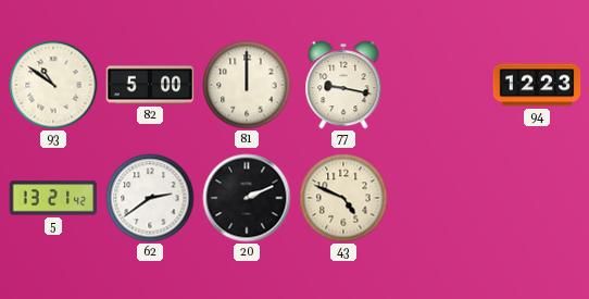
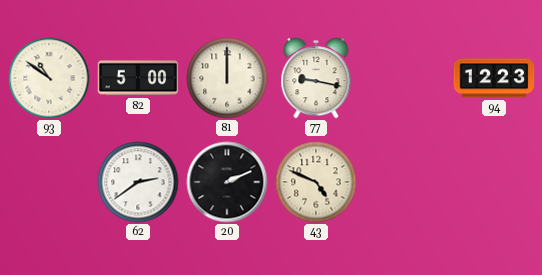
5: 13:21 -> none
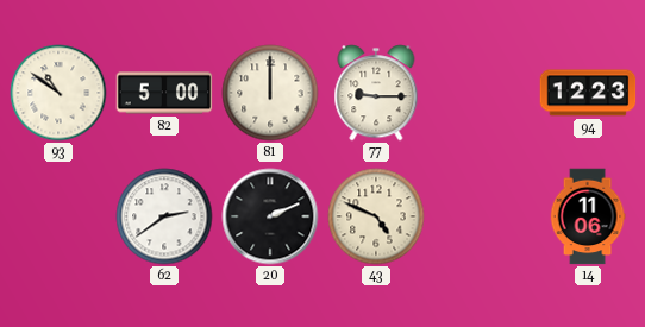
77: 9:17 -> 9:15
14: none -> 11:06
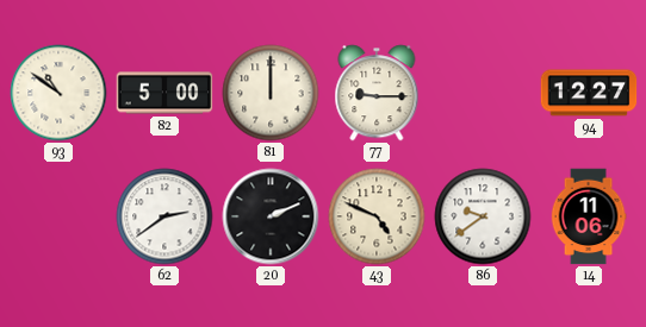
94: 12:23 -> 12:27
86: none -> 9:39
